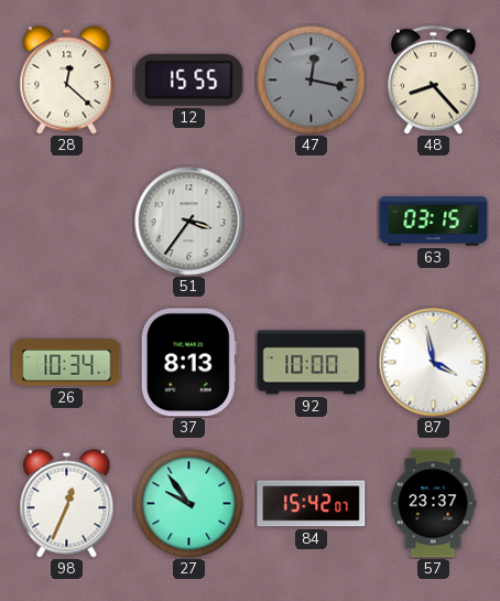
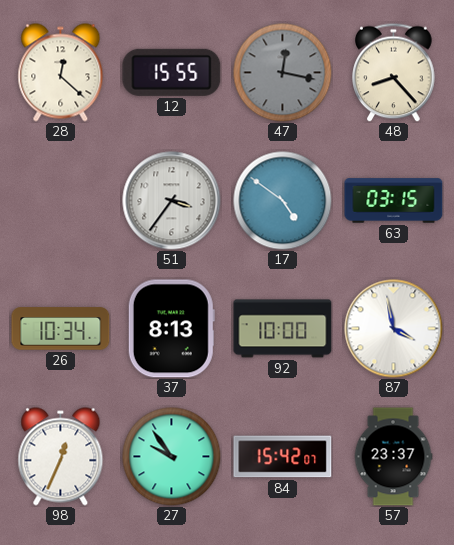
17: none -> 4:51
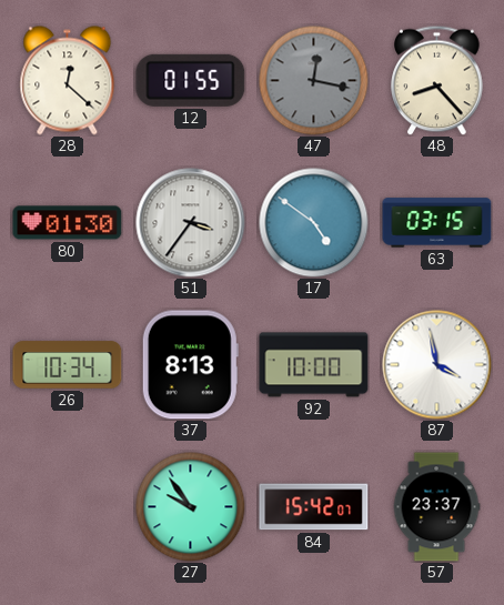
12: 15:55 -> 01:55
80: none -> 01:30
98: 12:34 -> none
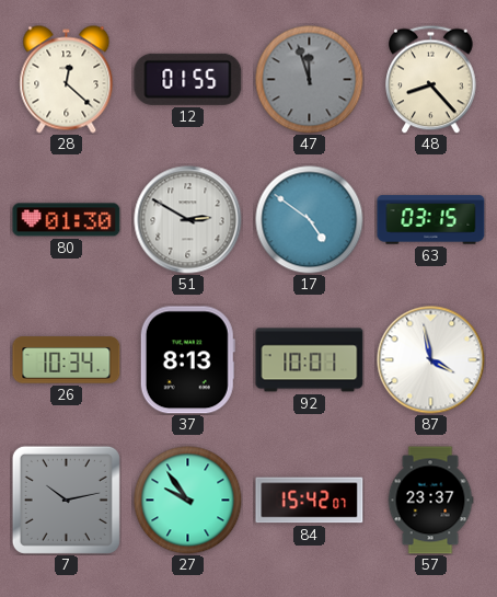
47: 12:17 -> 11:57
51: 3:36 -> 2:50
92: 10:00 -> 10:01
7: none -> 10:13
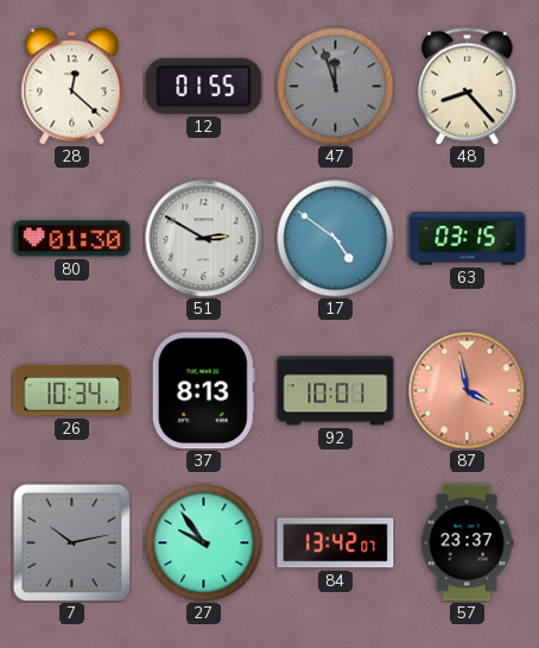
87 dial: white -> salmon
84: 15:42 -> 13:42
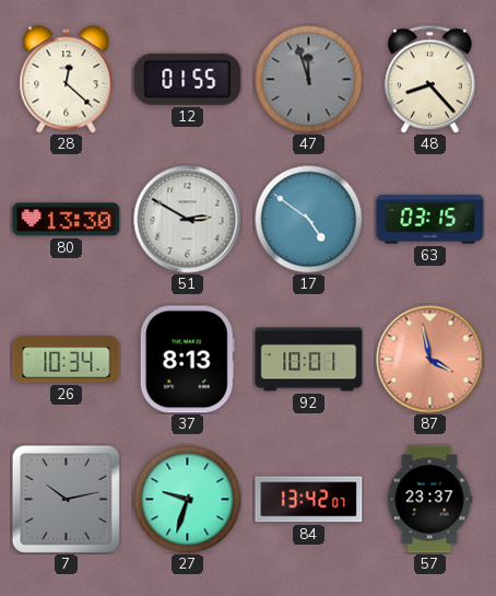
80: 01:30 -> 13:30
27: 9:54 -> 9:33
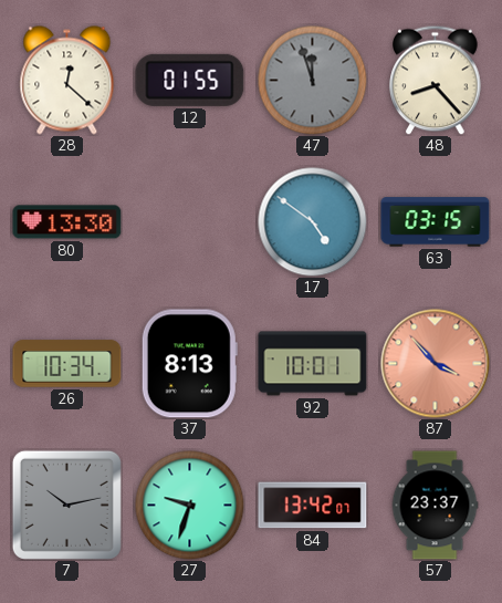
51: 2:50 -> none
87: 3:58 -> 3:53
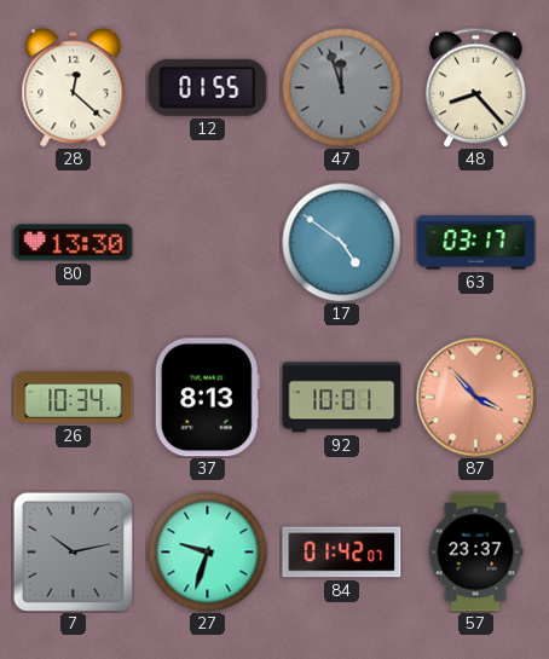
63: 03:15 -> 03:17
84: 13:42 -> 01:42
